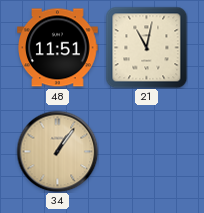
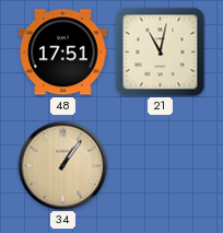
48: 11:51 -> 17:51
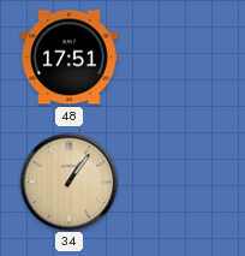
21: 11:02 -> none
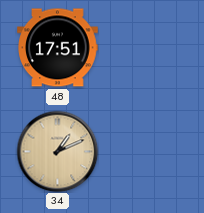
34: 1:06 -> 1:11
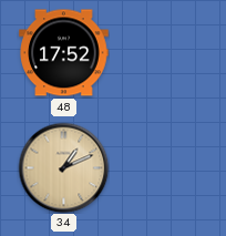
48: 17:51 -> 17:52
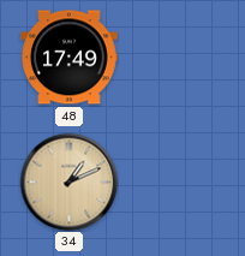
48: 17:52 -> 17:49
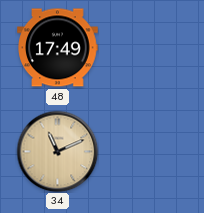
34: 1:11 -> 11:11
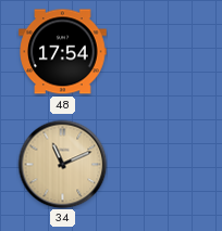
48: 17:49 -> 17:54
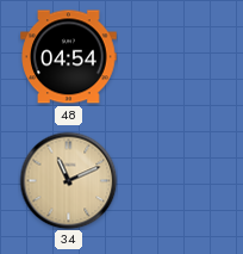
48: 17:54 -> 04:54
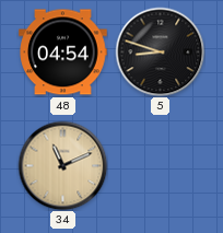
5: none -> 8:48
